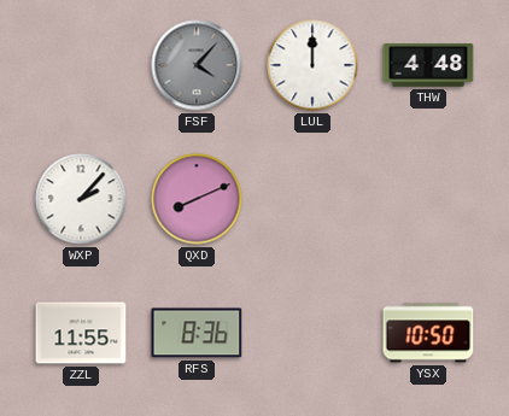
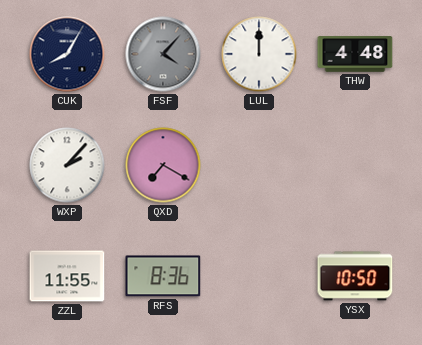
CUK: none -> 8:05
QXD: 8:11 -> 7:20
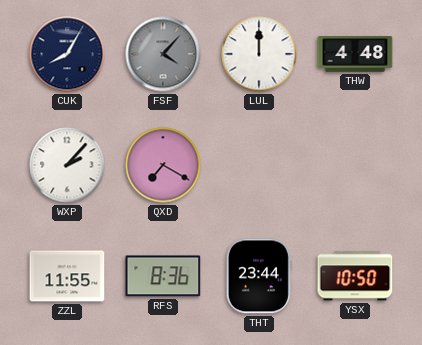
THT: none -> 23:44
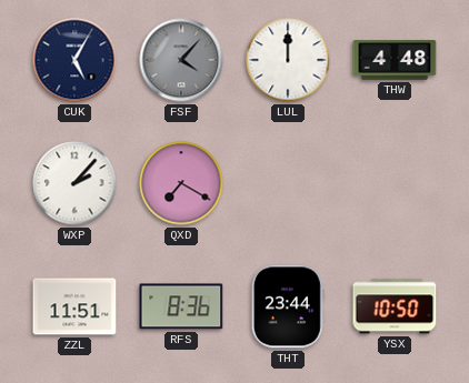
CUK: 8:05 -> 5:05
ZZL: 11:55 -> 11:51
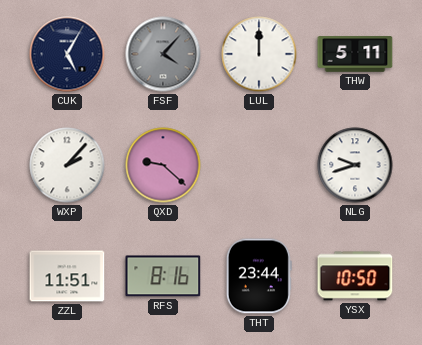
THW: 4:48 -> 5:11
QXD: 7:20 -> 9:22
NLG: none -> 9:42
RFS: 8:36 -> 8:16
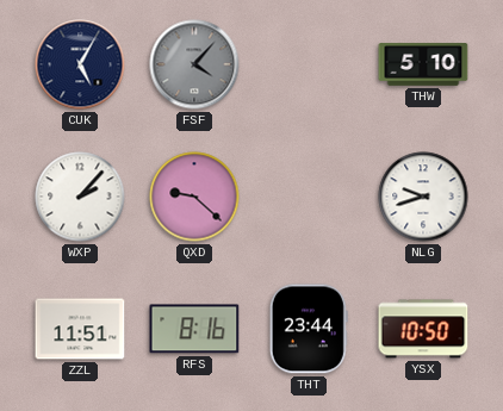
LUL: 12:00 -> none
THW: 5:11 -> 5:10
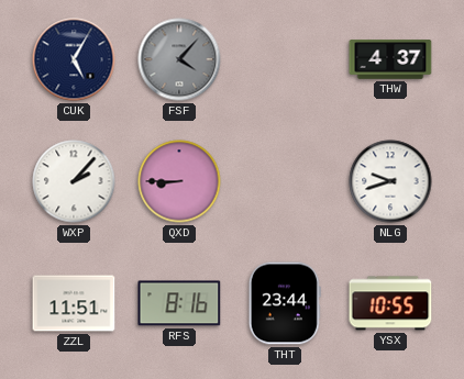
THW: 5:10 -> 4:37
QXD: 9:22 -> 8:45
YSX: 10:50 -> 10:55
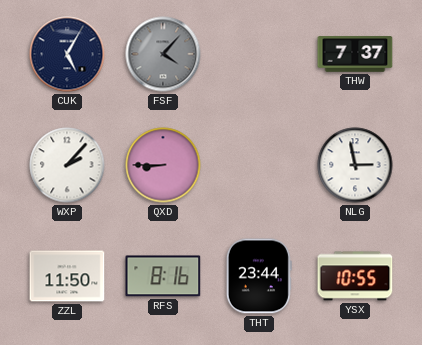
THW: 4:37 -> 7:37
NLG: 9:42 -> 2:58
ZZL: 11:51 -> 11:50
